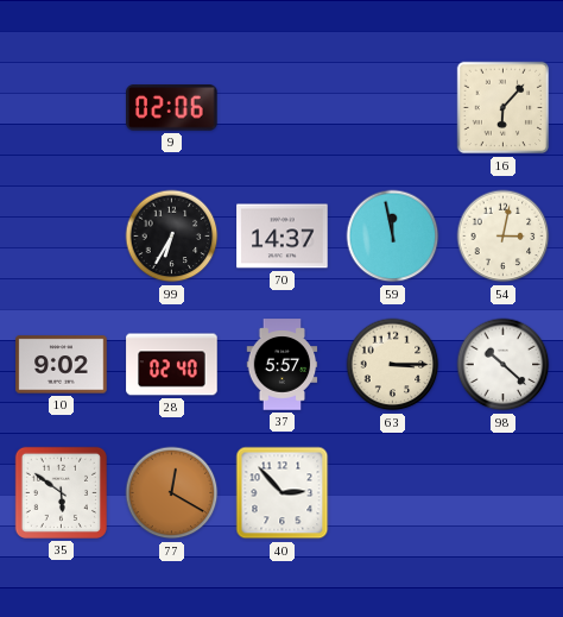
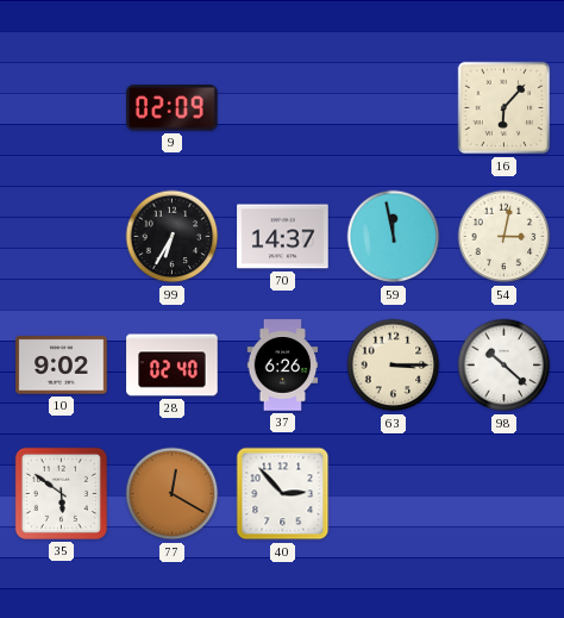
9: 02:06 -> 02:09
37: 5:57 -> 6:26
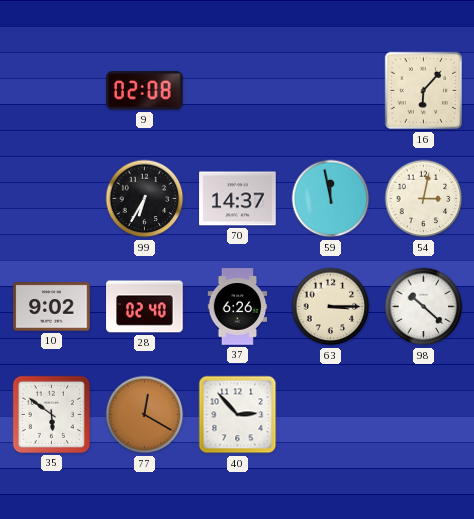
9: 02:09 -> 02:08
